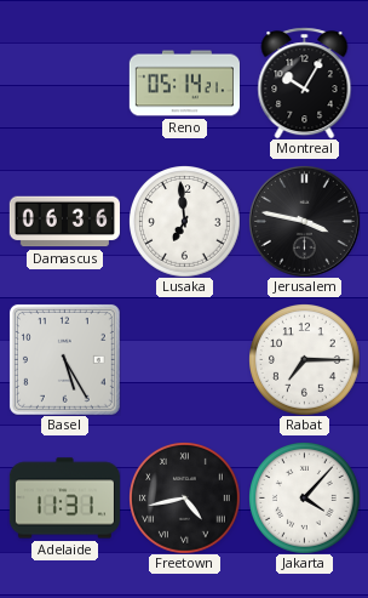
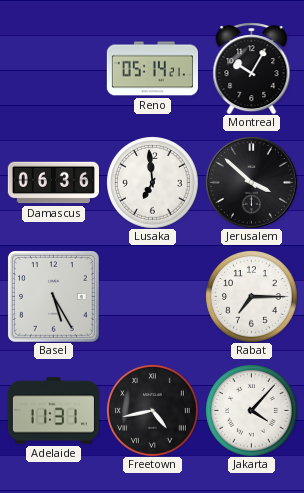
Jerusalem: 3:47 -> 3:52
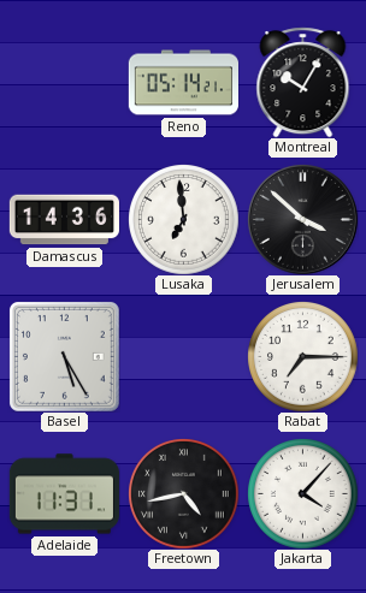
Damascus: 06:36 -> 14:36
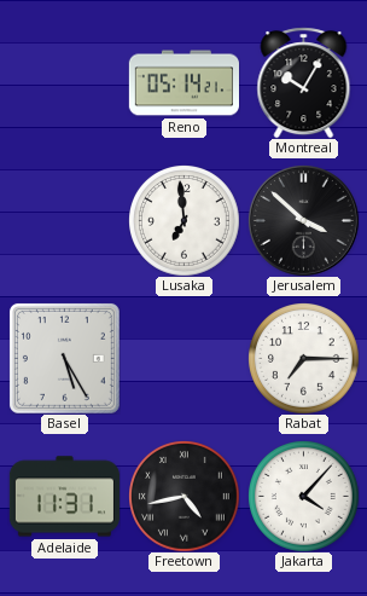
Damascus: 14:36 -> none
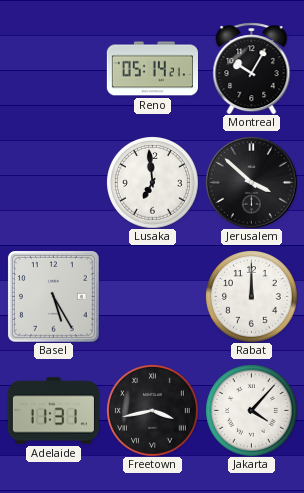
Rabat: 7:15 -> 12:00
Freetown: 4:43 -> 3:43
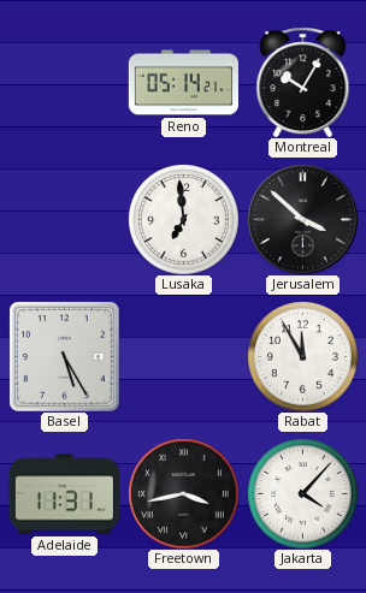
Rabat: 12:00 -> 11:55
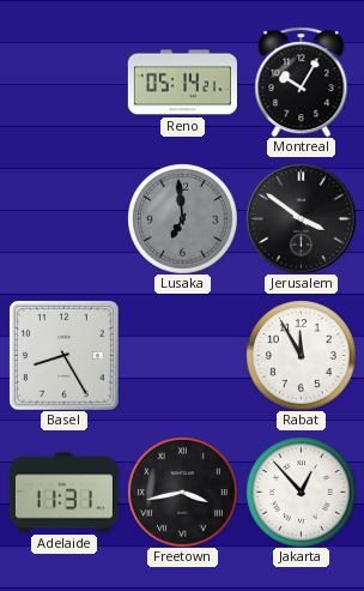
Lusaka dial: white -> grey
Jerusalem: 3:52 -> 3:51
Basel: 5:25 -> 8:25
Jakarta: 4:07 -> 12:53
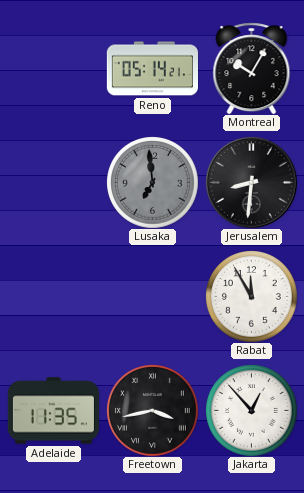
Jerusalem: 3:51 -> 8:31
Basel: 8:25 -> none
Adelaide: 11:31 -> 11:35
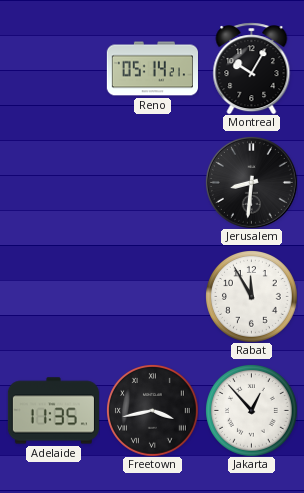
Lusaka: 6:59 -> none
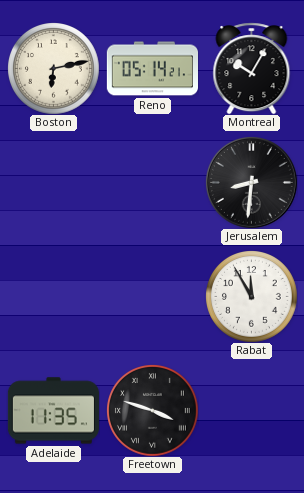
Boston: none -> 6:13
Freetown: 3:43 -> 3:48
Jakarta: 12:53 -> none
